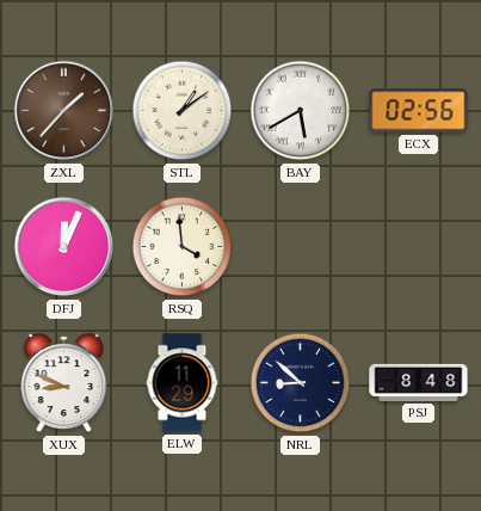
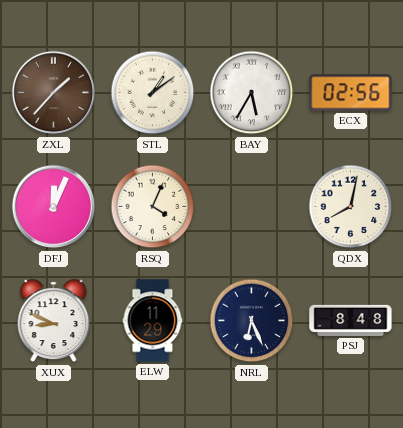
BAY: 5:40 -> 5:35
RSQ: 3:59 -> 4:04
QDX: none -> 8:02
NRL: 8:52 -> 6:26
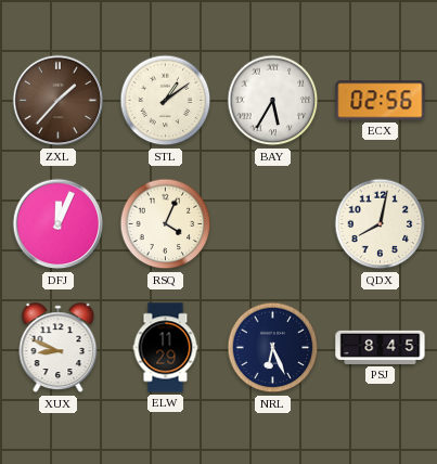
PSJ: 8:48 -> 8:45
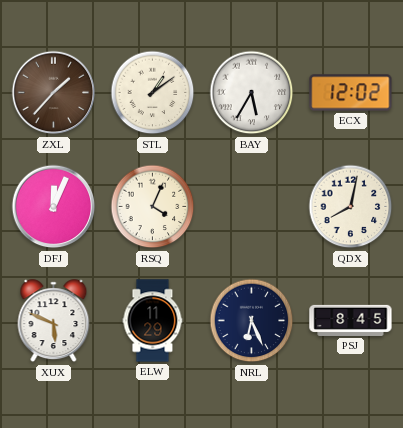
ECX: 02:56 -> 12:02
XUX: 8:49 -> 5:49
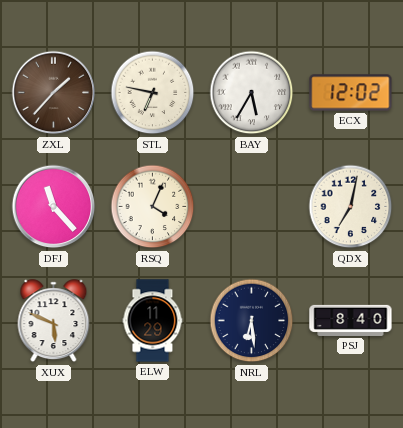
STL: 1:09 -> 6:47
DFJ: 12:04 -> 11:23
QDX: 8:02 -> 7:02
NRL: 6:26 -> 6:29
PSJ: 8:45 -> 8:40
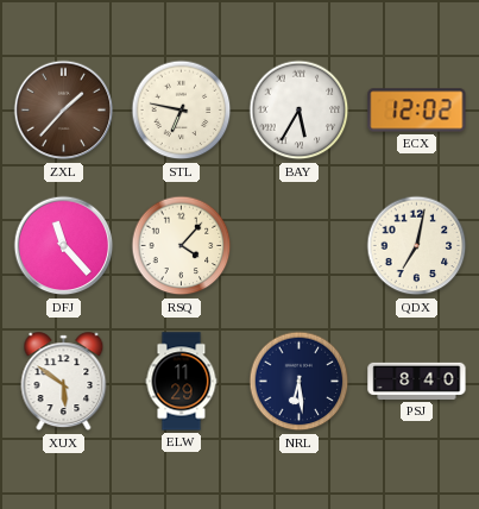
RSQ: 4:04 -> 4:07
XUX: 5:49 -> 5:51
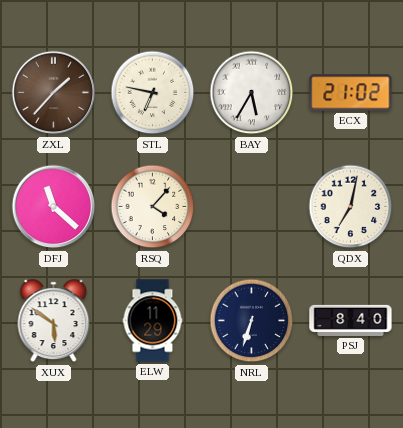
ECX: 12:02 -> 21:02
DFJ: 11:23 -> 11:22
NRL: 6:29 -> 6:33
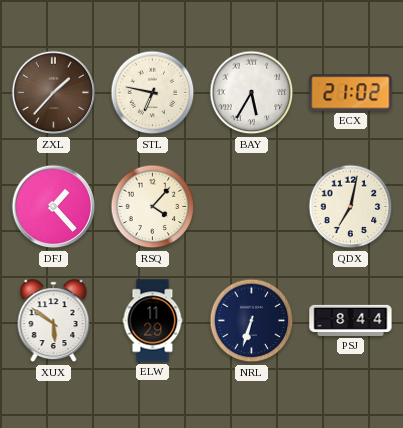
DFJ: 11:22 -> 1:23
PSJ: 8:40 -> 8:44
